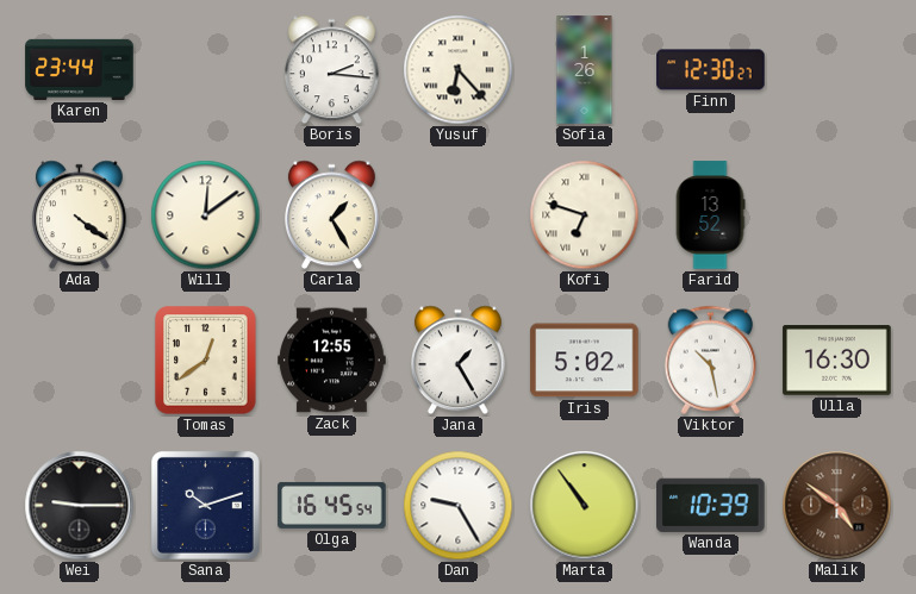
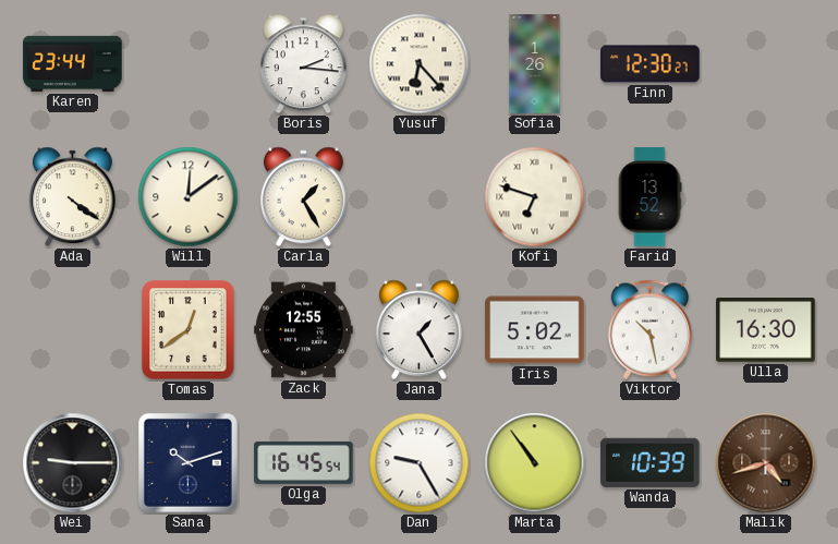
Malik: 4:51 -> 4:42
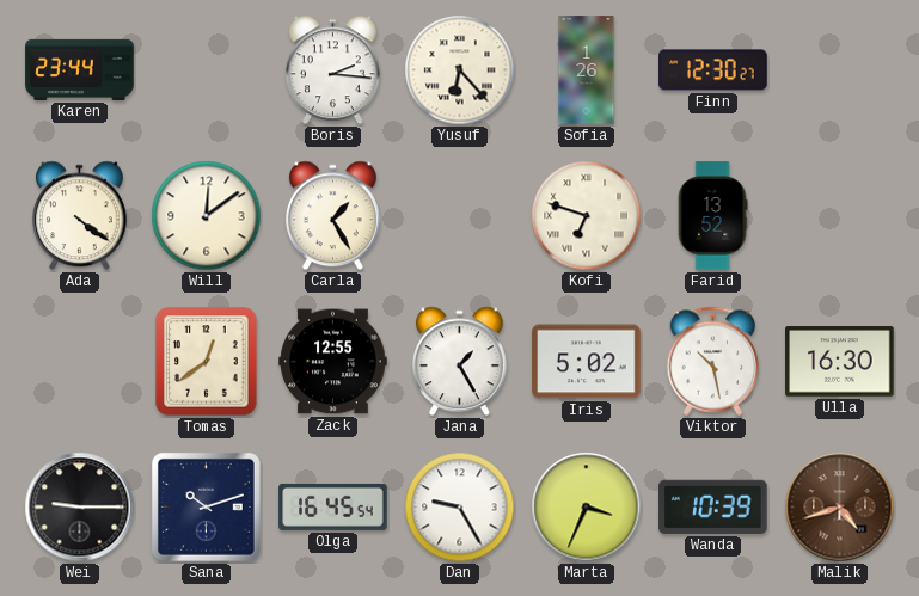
Marta: 10:54 -> 3:34
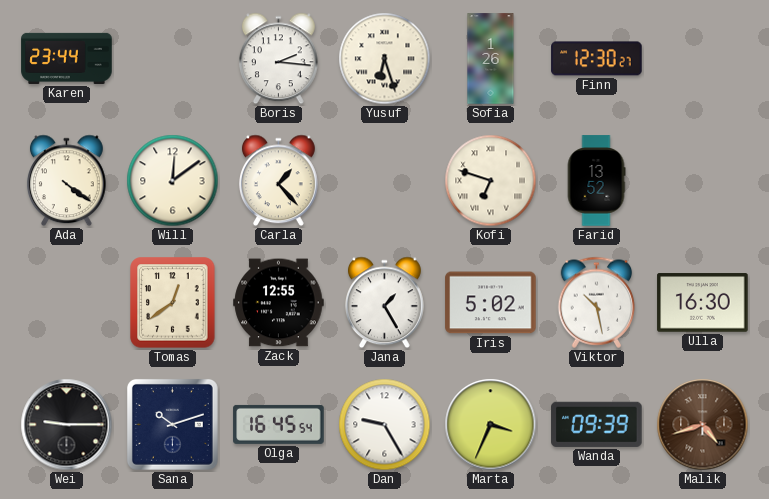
Yusuf: 6:23 -> 6:27
Carla: 1:25 -> 1:23
Wanda: 10:39 -> 09:39
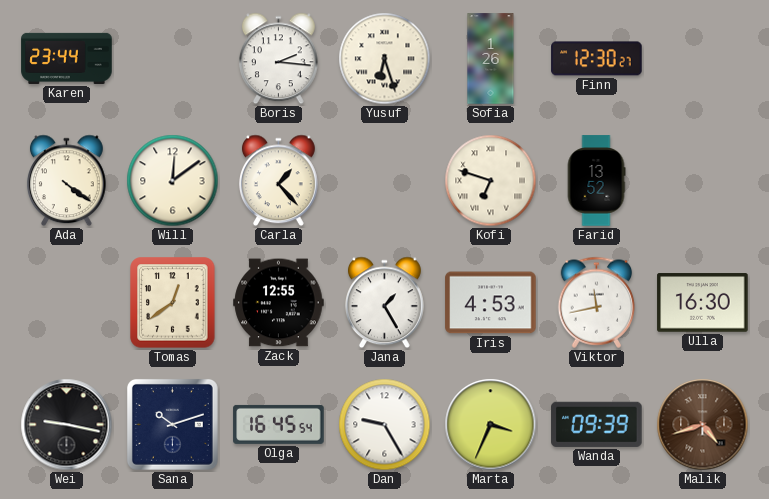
Iris: 5:02 -> 4:53
Viktor: 10:28 -> 11:43
Wei: 9:15 -> 9:17
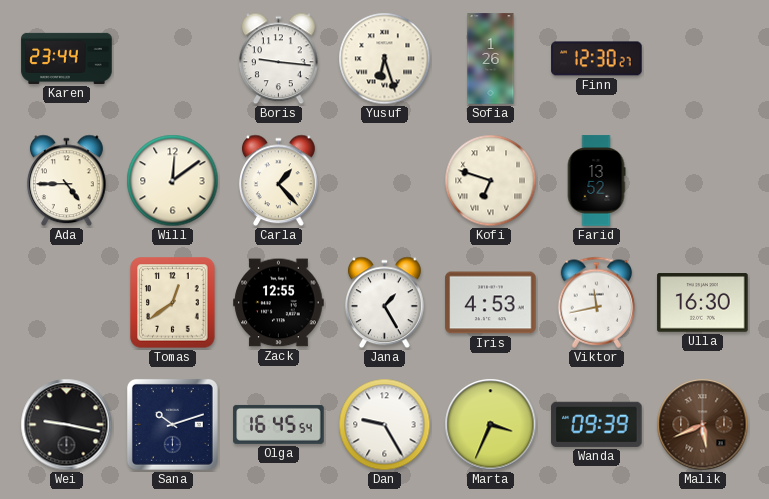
Boris: 2:16 -> 9:16
Ada: 4:21 -> 4:45
Malik: 4:42 -> 5:41
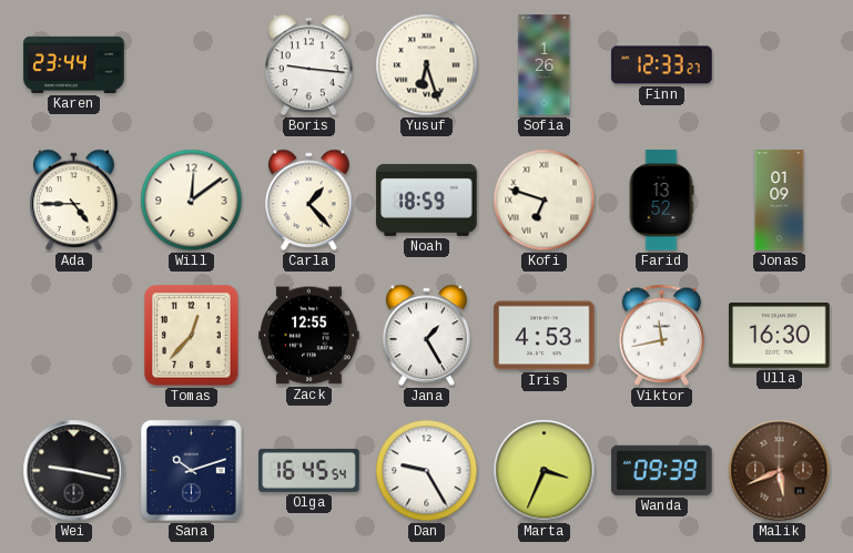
Finn: 12:30 -> 12:33
Noah: none -> 18:59
Jonas: none -> 01:09
Tomas: 12:39 -> 12:37
